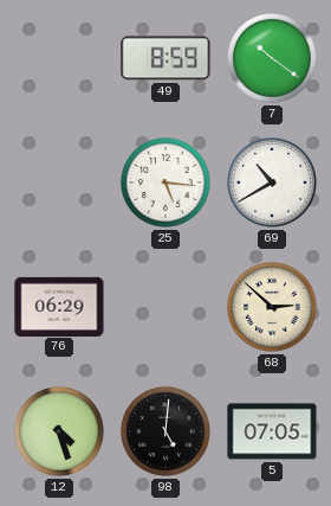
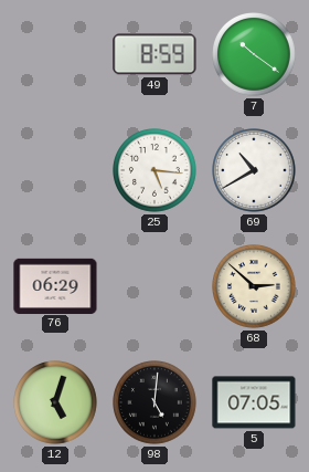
12: 4:27 -> 5:03
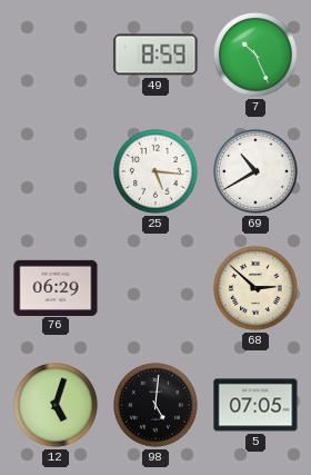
7: 10:21 -> 10:26
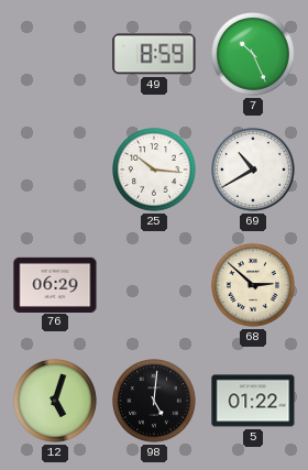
25: 5:16 -> 10:16
5: 07:05 -> 01:22
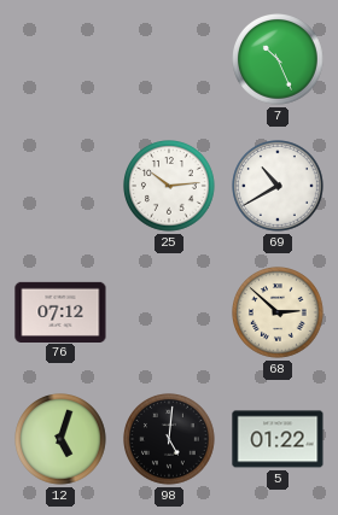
49: 8:59 -> none
25: 10:16 -> 10:14
76: 06:29 -> 07:12
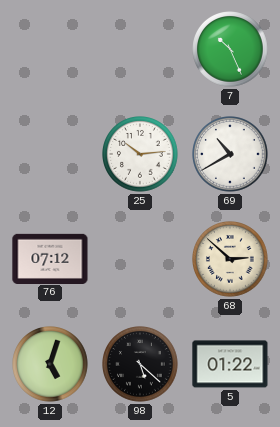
98: 5:01 -> 5:22
